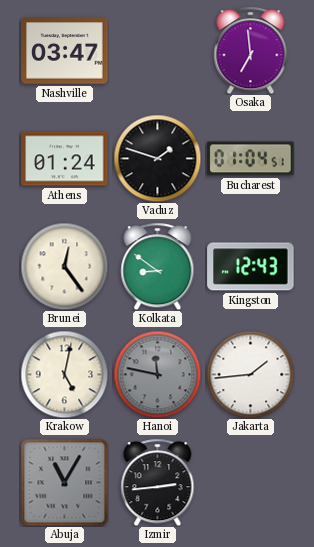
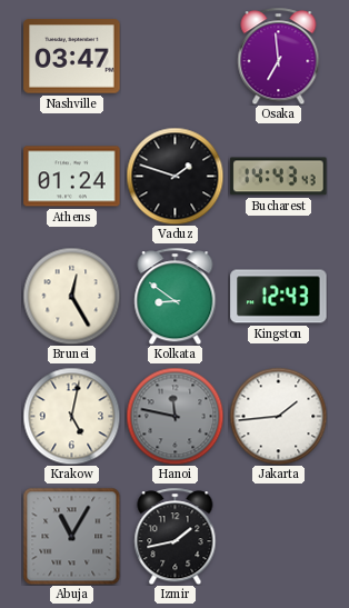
Bucharest: 01:04 -> 14:43
Brunei: 12:24 -> 12:25
Izmir: 2:44 -> 1:43
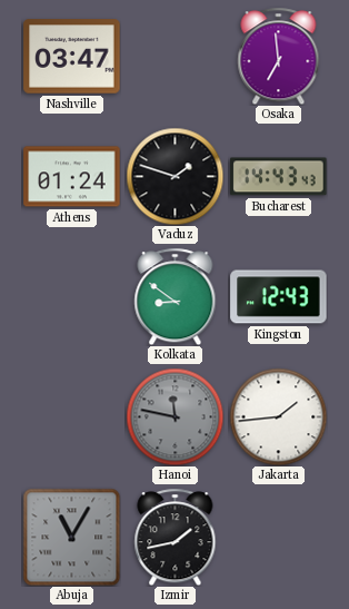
Brunei: 12:25 -> none
Krakow: 5:02 -> none
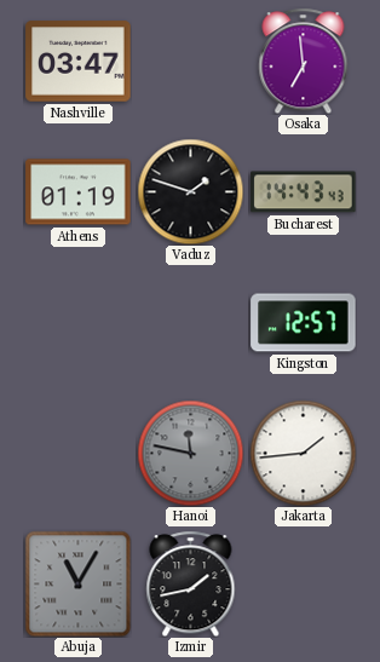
Athens: 01:24 -> 01:19
Kolkata: 8:51 -> none
Kingston: 12:43 -> 12:57
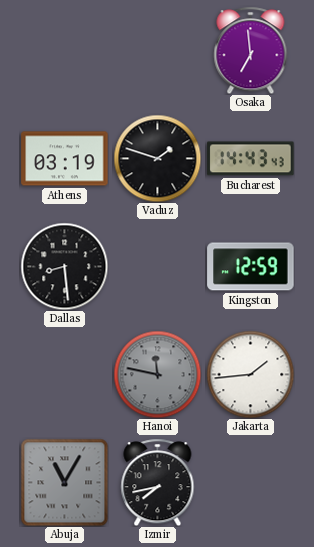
Nashville: 03:47 -> none
Athens: 01:19 -> 03:19
Dallas: none -> 8:29
Kingston: 12:57 -> 12:59
Izmir: 1:43 -> 7:43
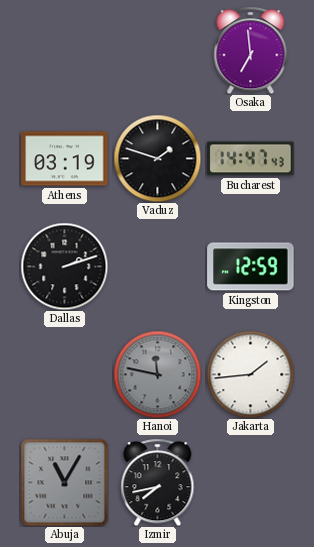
Bucharest: 14:43 -> 14:47
Dallas: 8:29 -> 2:12
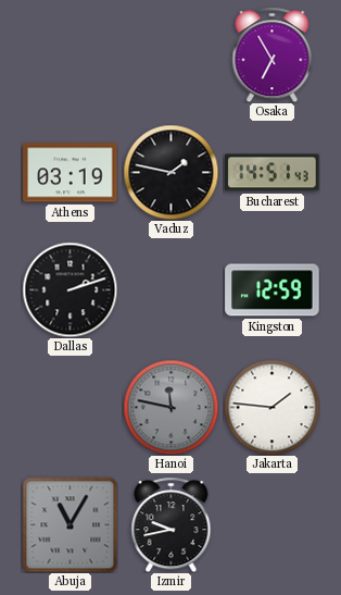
Osaka: 6:59 -> 6:55
Vaduz: 1:48 -> 1:47
Bucharest: 14:47 -> 14:51
Jakarta: 1:44 -> 1:46
Izmir: 7:43 -> 9:43
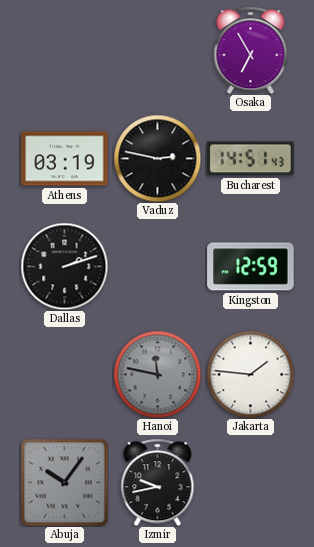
Vaduz: 1:47 -> 2:47
Abuja: 11:05 -> 10:06
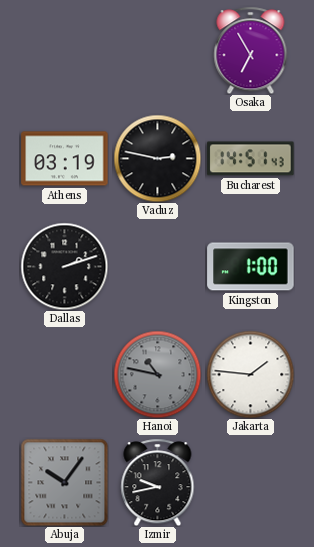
Kingston: 12:59 -> 1:00
Hanoi: 11:47 -> 10:47
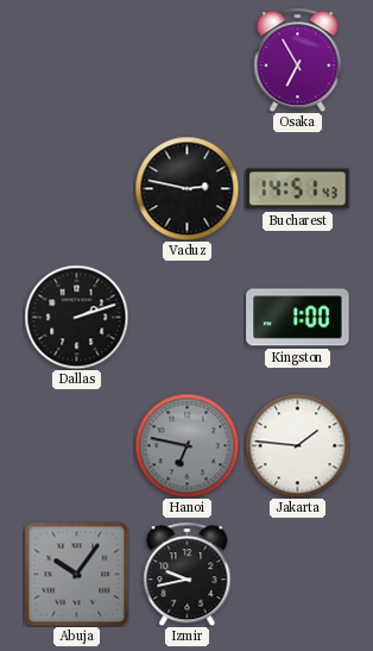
Athens: 03:19 -> none
Hanoi: 10:47 -> 6:47
